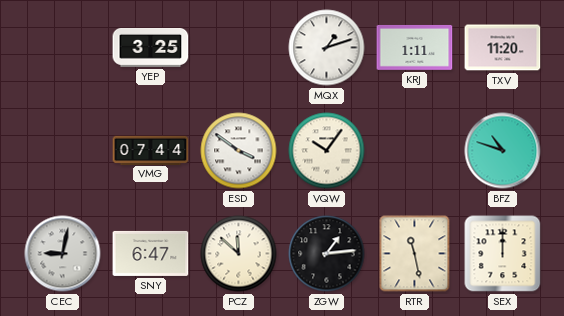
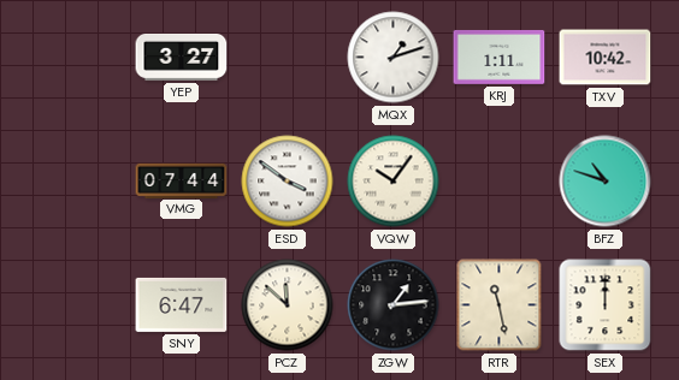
YEP: 3:25 -> 3:27
TXV: 11:20 -> 10:42
CEC: 9:02 -> none
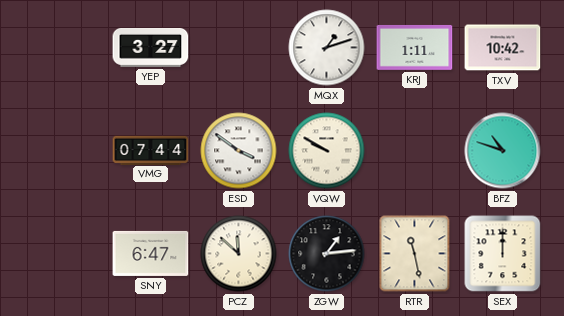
VQW: 10:06 -> 9:50
